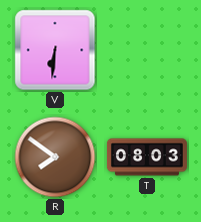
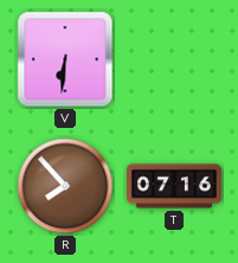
R: 7:51 -> 7:53
T: 08:03 -> 07:16
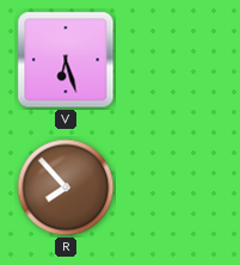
V: 6:31 -> 6:27
T: 07:16 -> none
